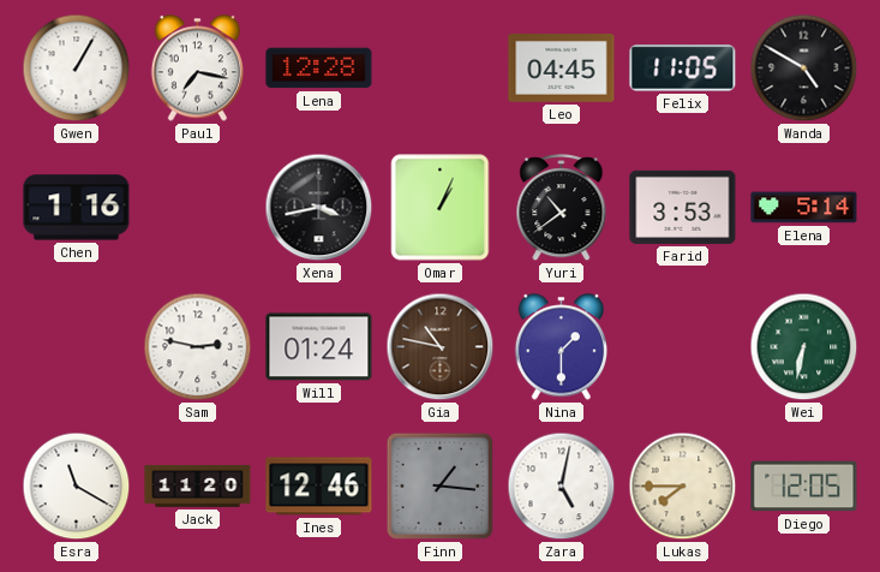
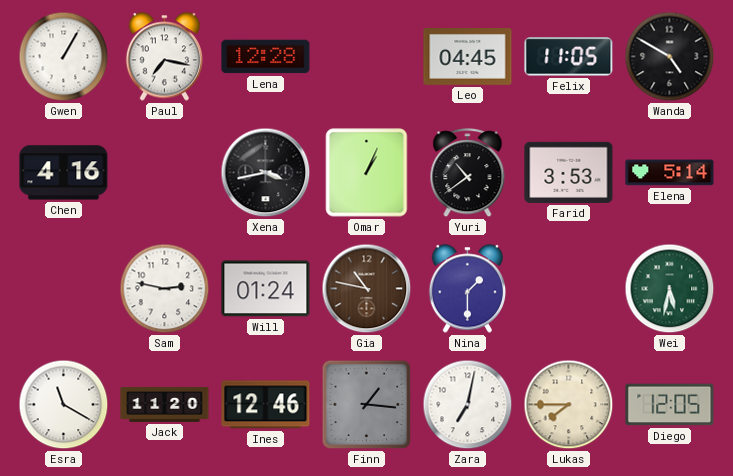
Chen: 1:16 -> 4:16
Wei: 6:32 -> 5:32
Zara: 5:02 -> 7:02
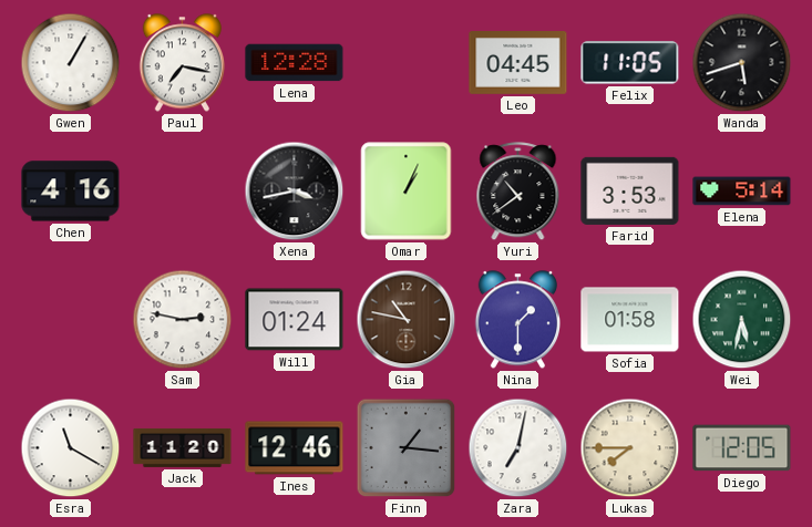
Wanda: 4:50 -> 5:42
Sofia: none -> 01:58
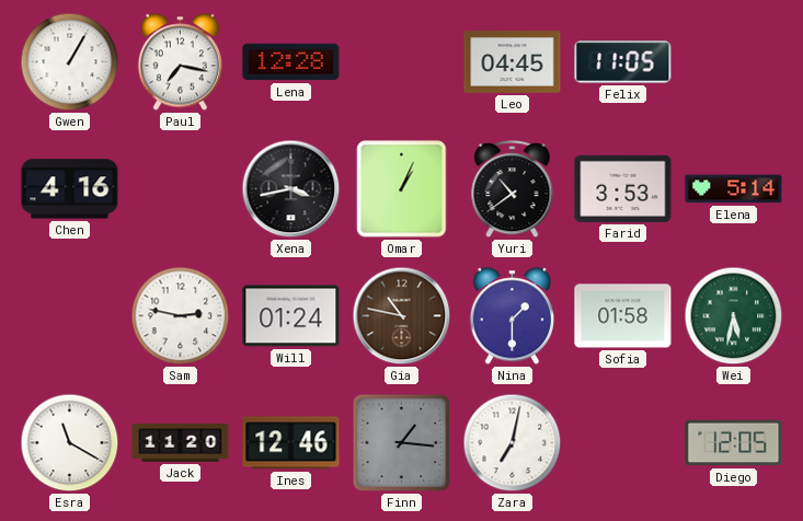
Wanda: 5:42 -> none
Lukas: 7:45 -> none
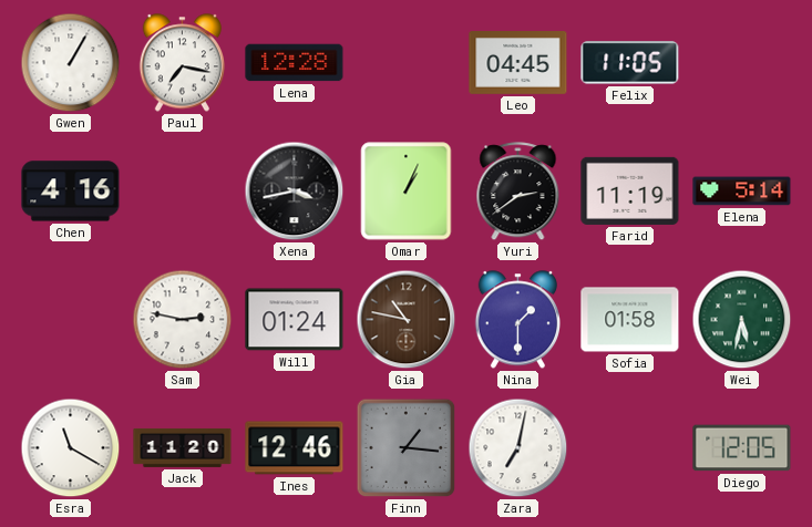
Yuri: 10:39 -> 2:39
Farid: 3:53 -> 11:19
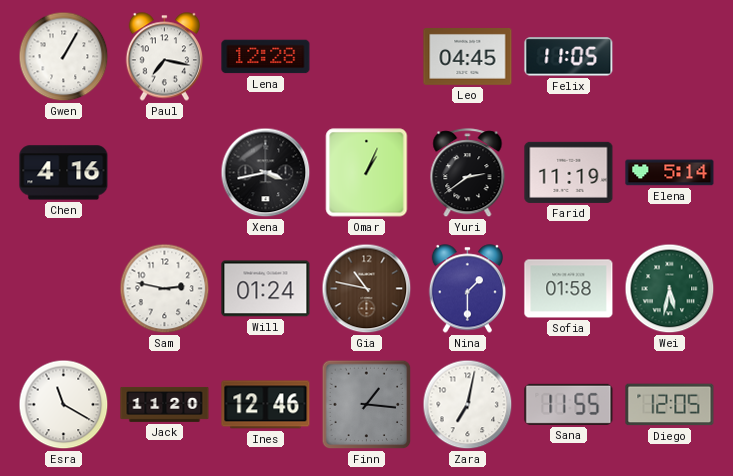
Sana: none -> 11:55
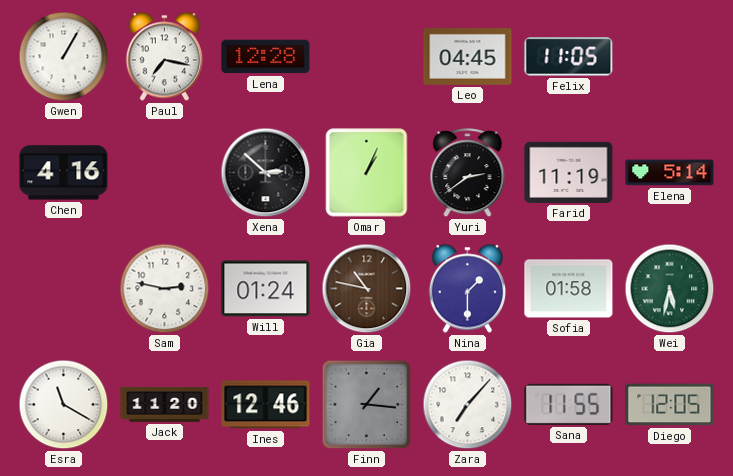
Xena: 3:43 -> 2:52
Zara: 7:02 -> 7:07
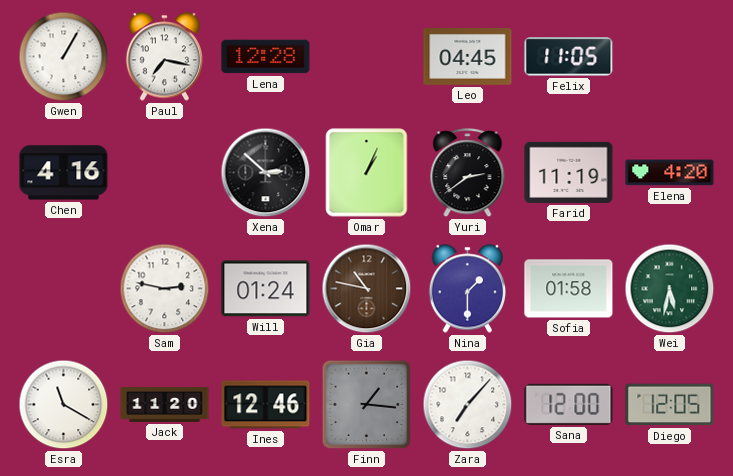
Elena: 5:14 -> 4:20
Sana: 11:55 -> 12:00
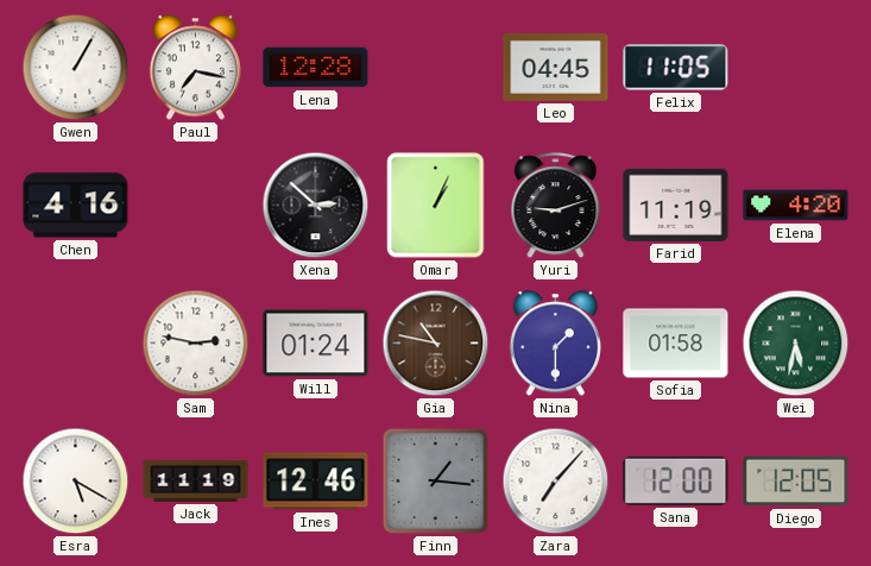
Yuri: 2:39 -> 9:12
Esra: 11:20 -> 5:20
Jack: 11:20 -> 11:19
